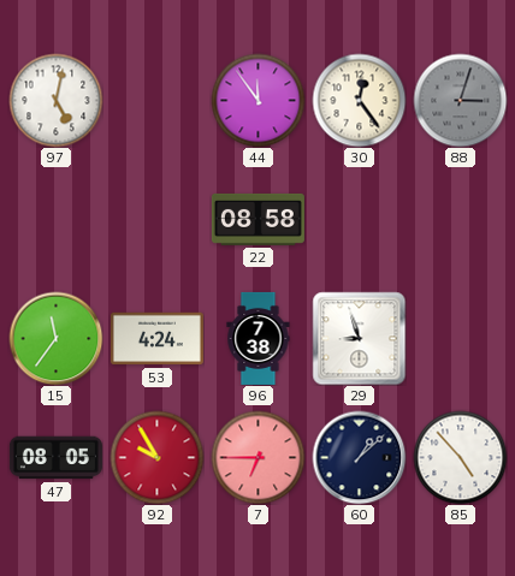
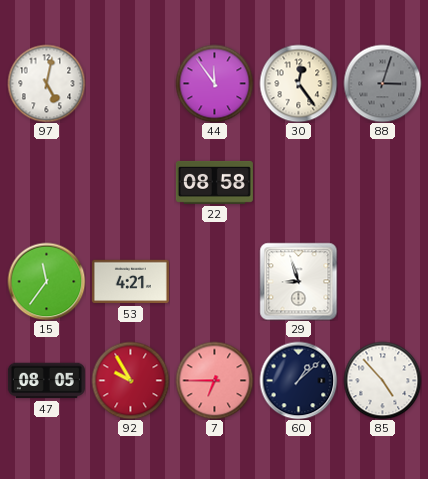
53: 4:24 -> 4:21
96: 7:38 -> none
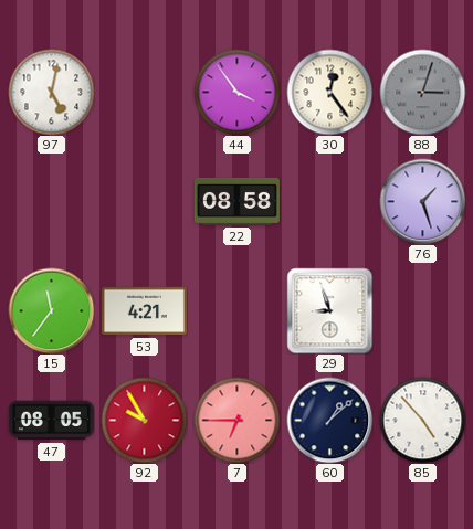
44: 11:54 -> 3:54
76: none -> 1:27
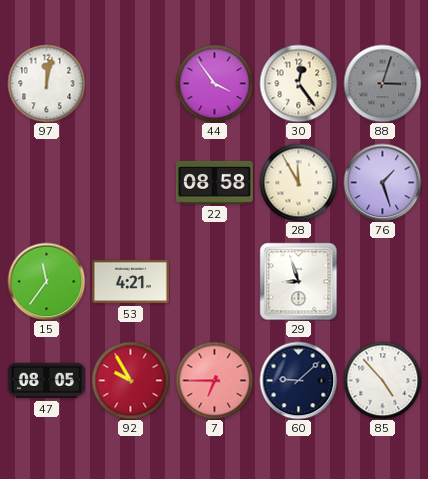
97: 5:02 -> 12:02
28: none -> 11:55
60: 1:08 -> 9:08
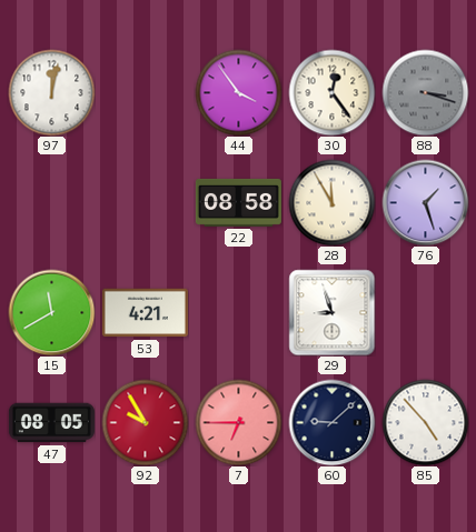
88: 3:03 -> 3:18
15: 11:36 -> 11:40
